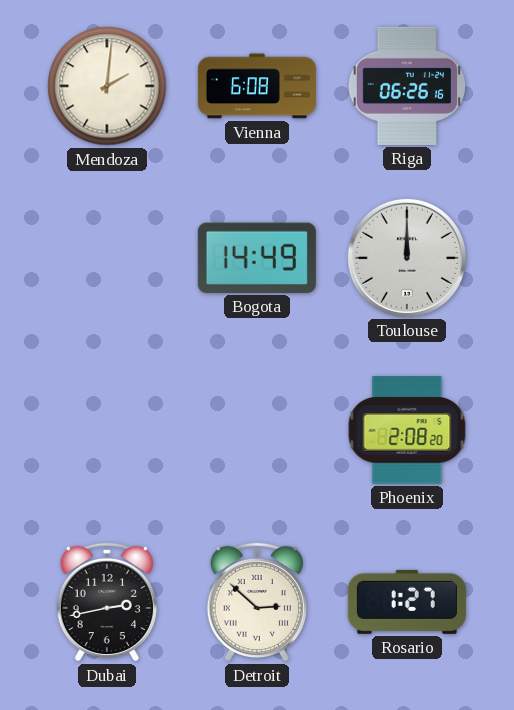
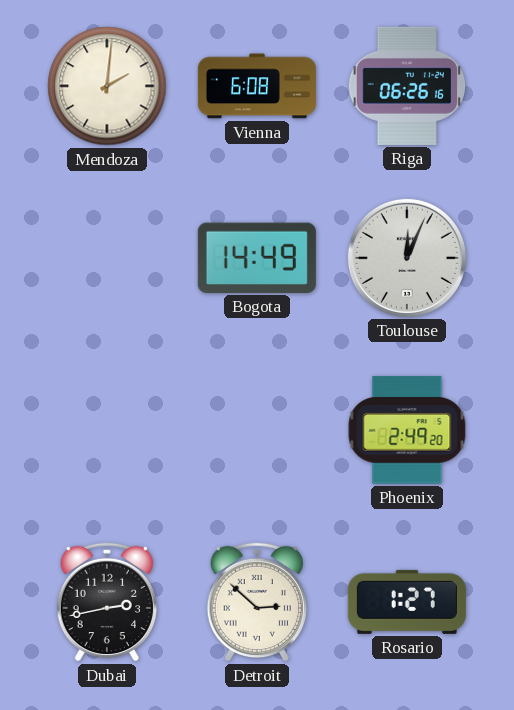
Toulouse: 12:00 -> 12:04
Phoenix: 2:08 -> 2:49
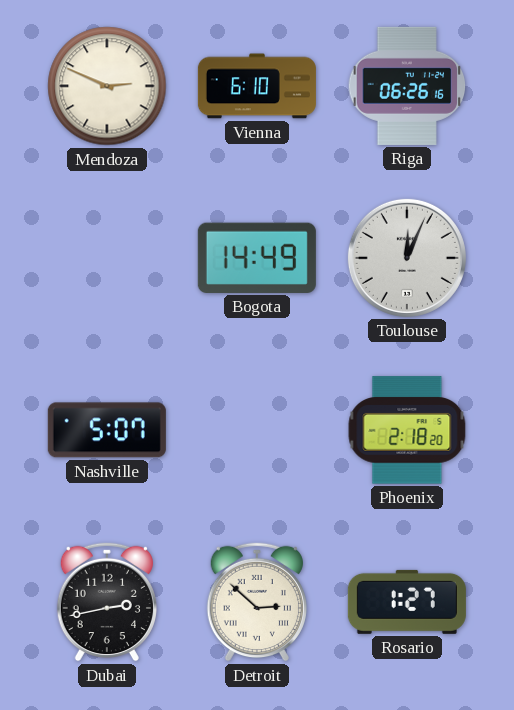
Mendoza: 2:01 -> 2:49
Vienna: 6:08 -> 6:10
Nashville: none -> 5:07
Phoenix: 2:49 -> 2:18
